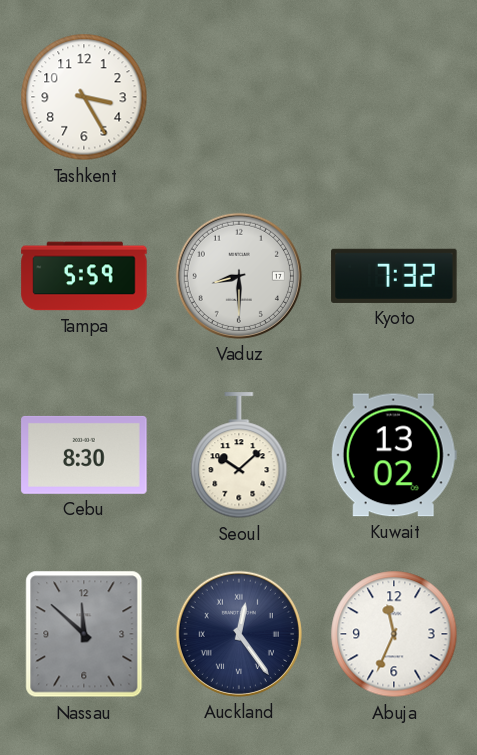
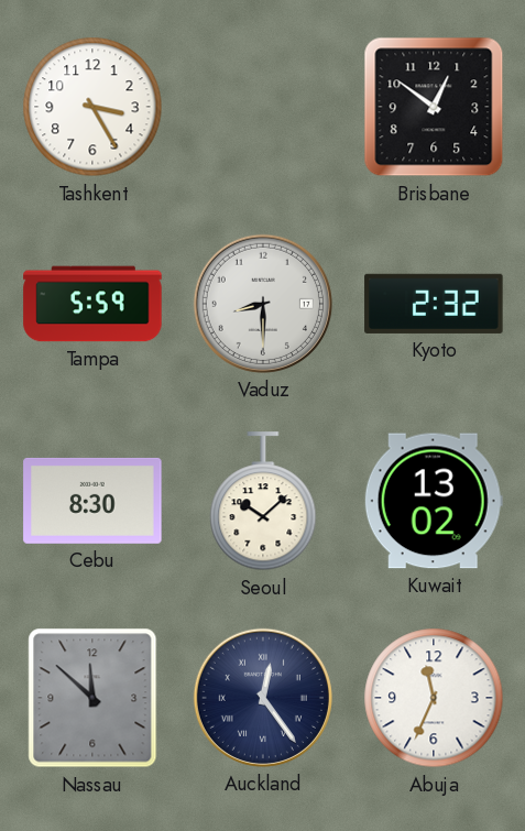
Brisbane: none -> 12:51
Kyoto: 7:32 -> 2:32
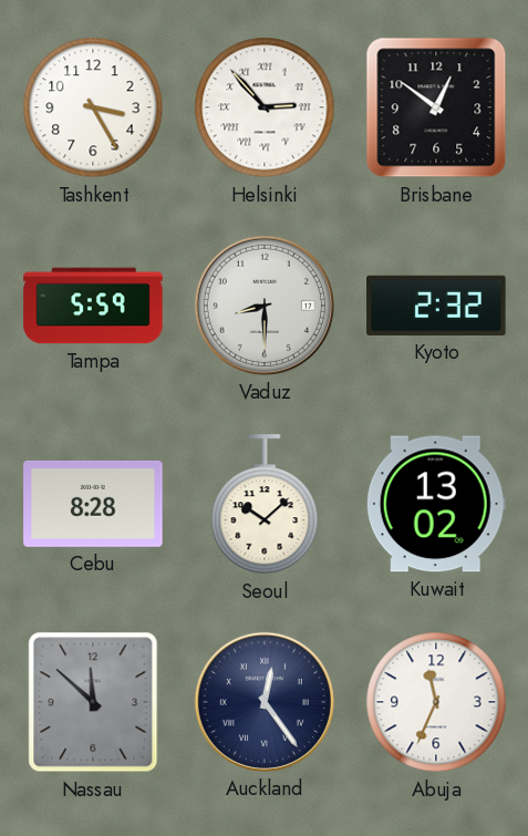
Helsinki: none -> 2:53
Cebu: 8:30 -> 8:28
